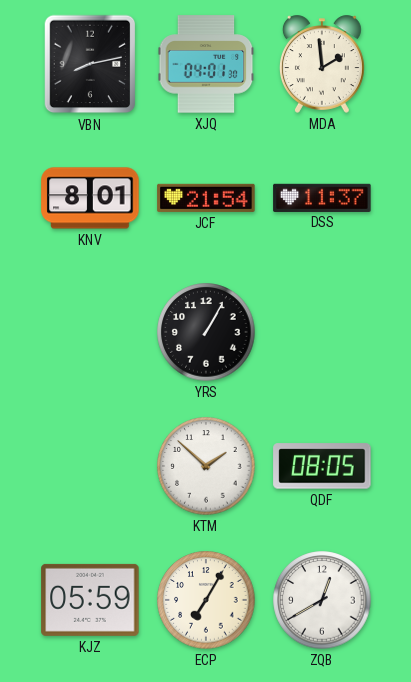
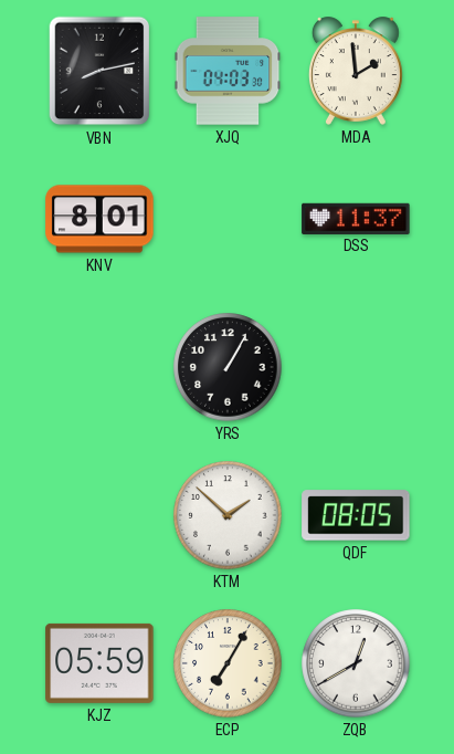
XJQ: 04:01 -> 04:03
JCF: 21:54 -> none
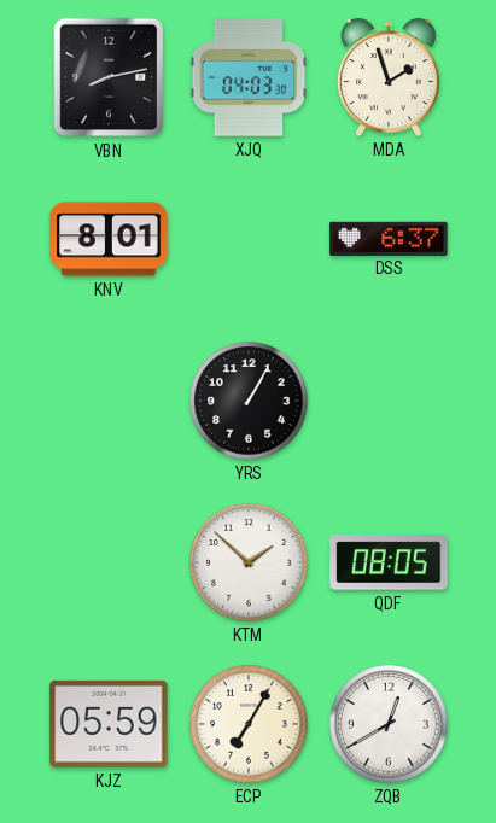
MDA: 1:59 -> 1:57
DSS: 11:37 -> 6:37
